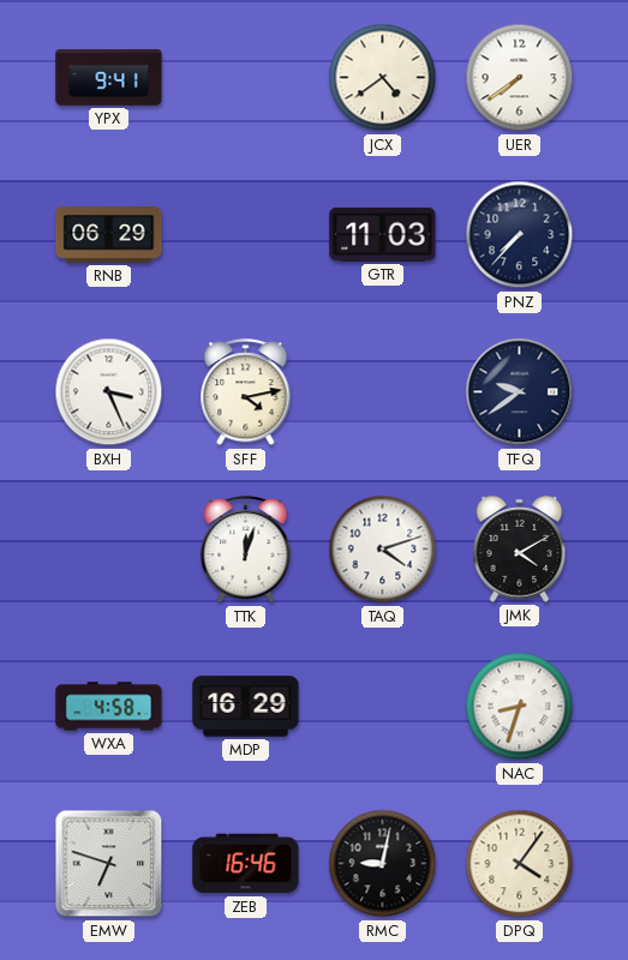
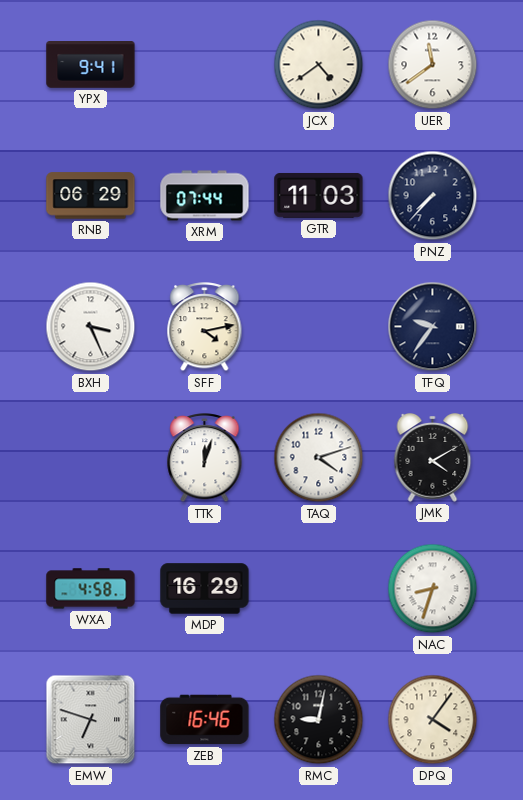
UER: 7:39 -> 11:39
XRM: none -> 07:44
TFQ: 9:39 -> 9:36
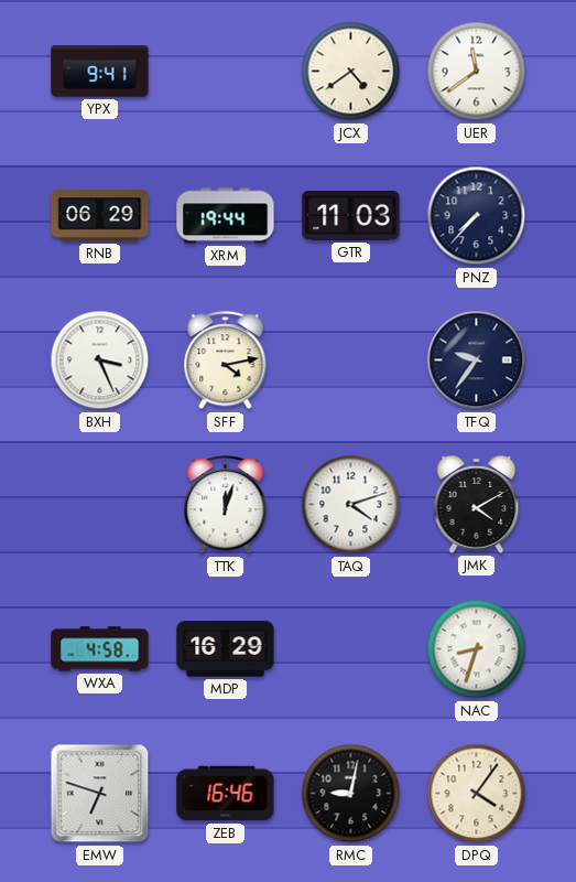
XRM: 07:44 -> 19:44
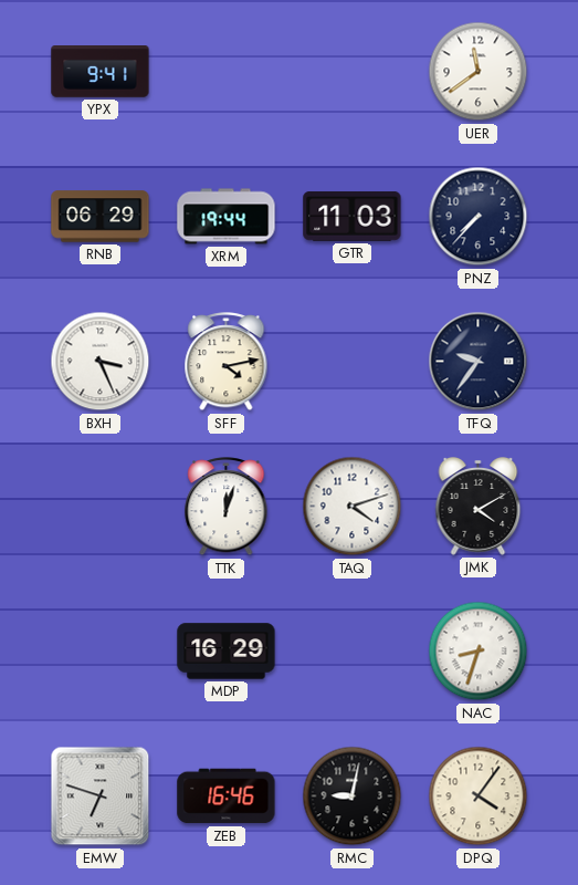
JCX: 4:39 -> none
WXA: 4:58 -> none
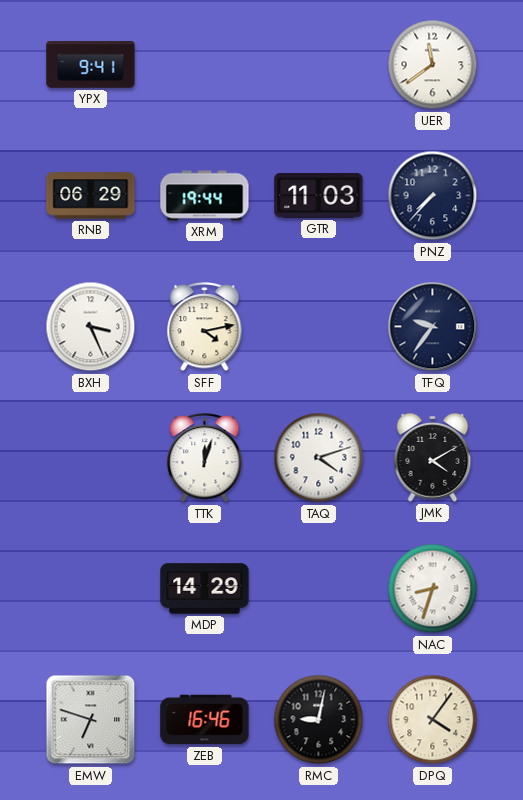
MDP: 16:29 -> 14:29
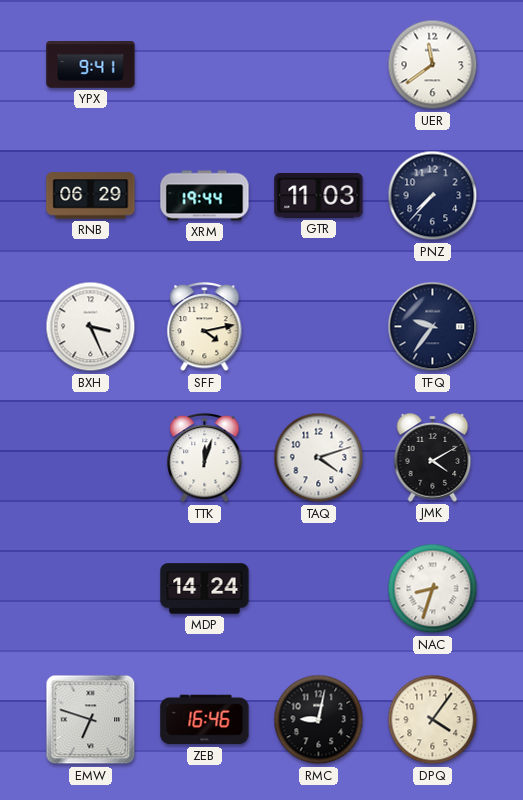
MDP: 14:29 -> 14:24
